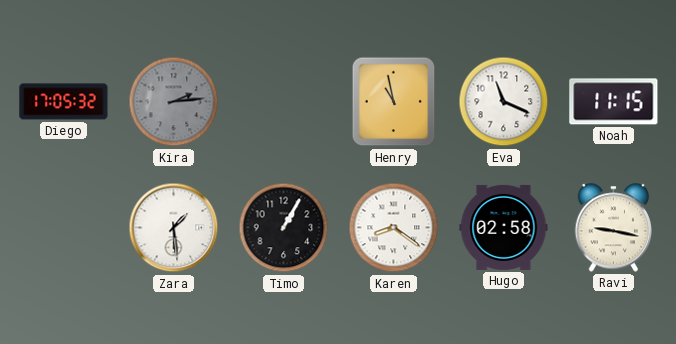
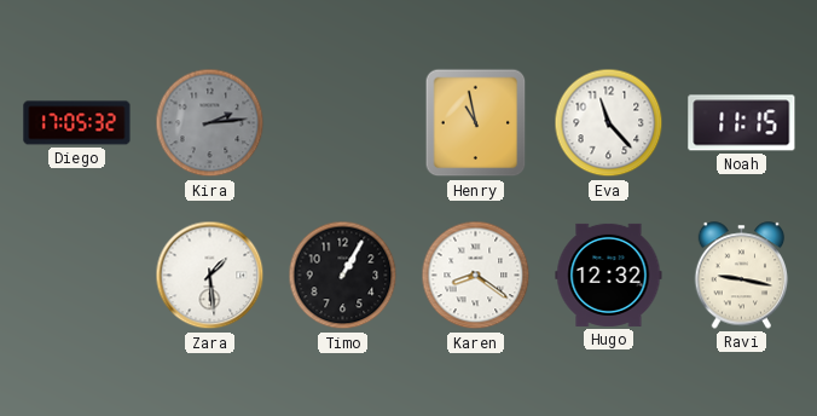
Eva: 11:19 -> 11:23
Hugo: 02:58 -> 12:32
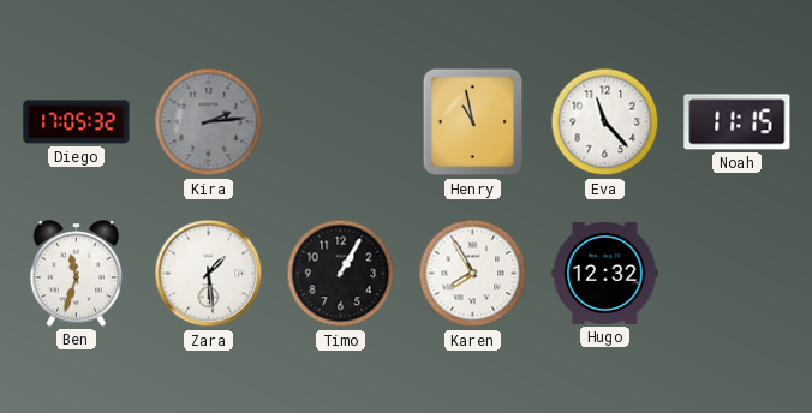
Ben: none -> 11:33
Karen: 8:21 -> 7:55
Ravi: 9:17 -> none
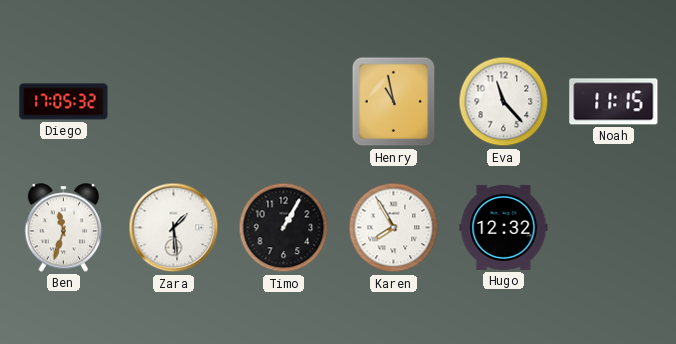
Kira: 2:14 -> none
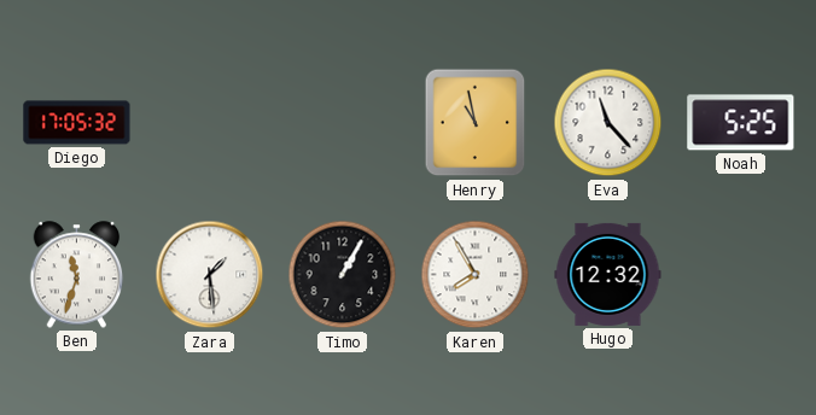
Noah: 11:15 -> 5:25
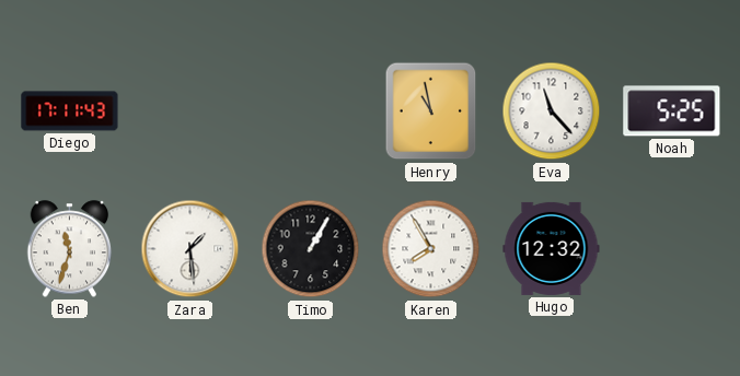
Diego: 17:05 -> 17:11
